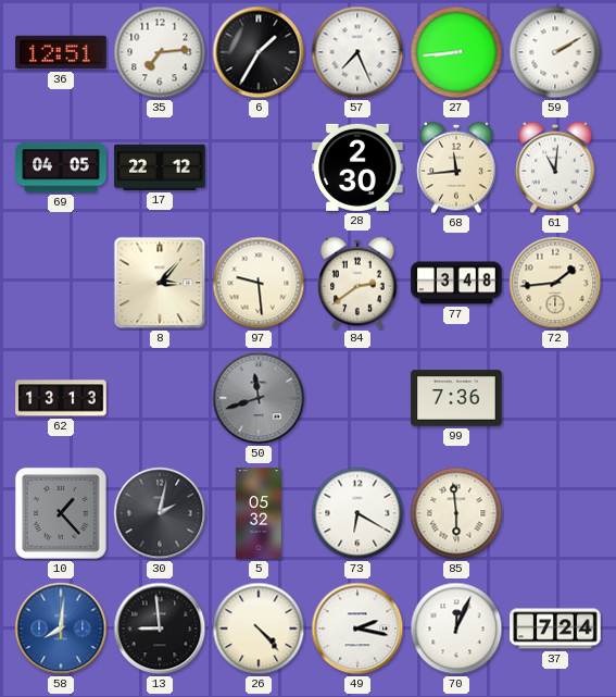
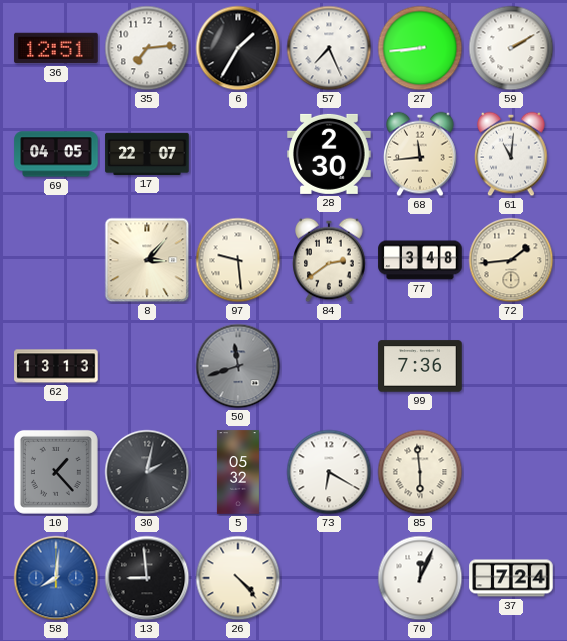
17: 22:12 -> 22:07
49: 2:17 -> none
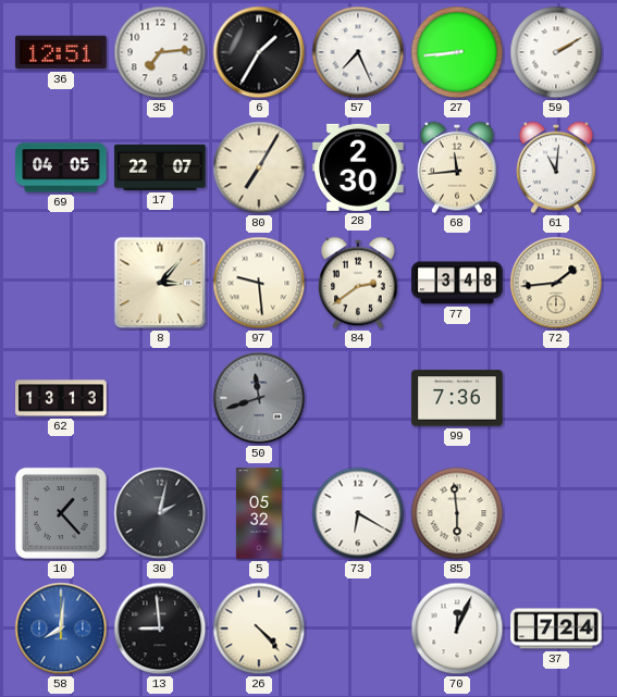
80: none -> 7:05
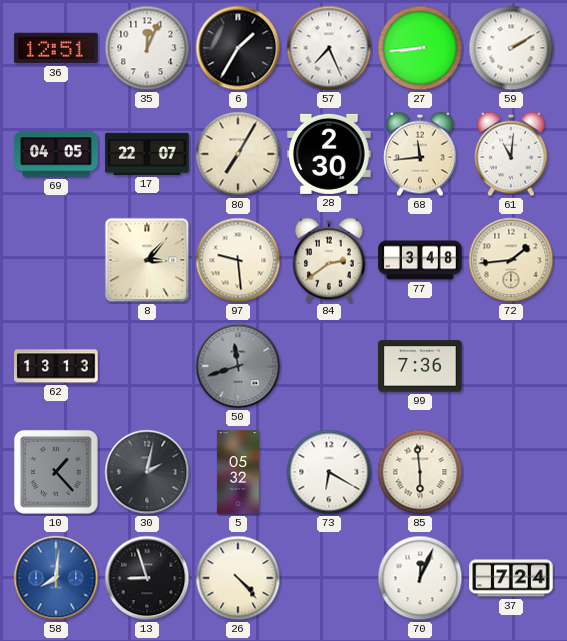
35: 7:14 -> 12:04
13: 8:59 -> 8:57
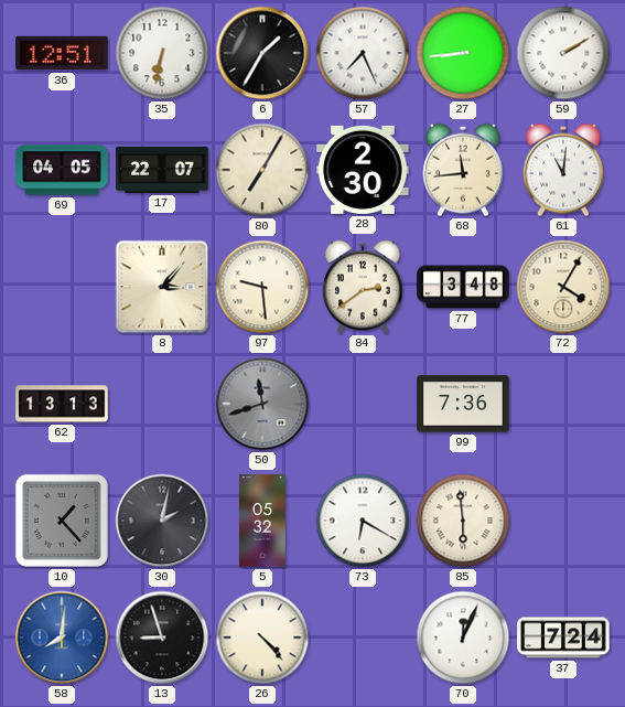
35: 12:04 -> 6:32
72: 1:44 -> 4:05
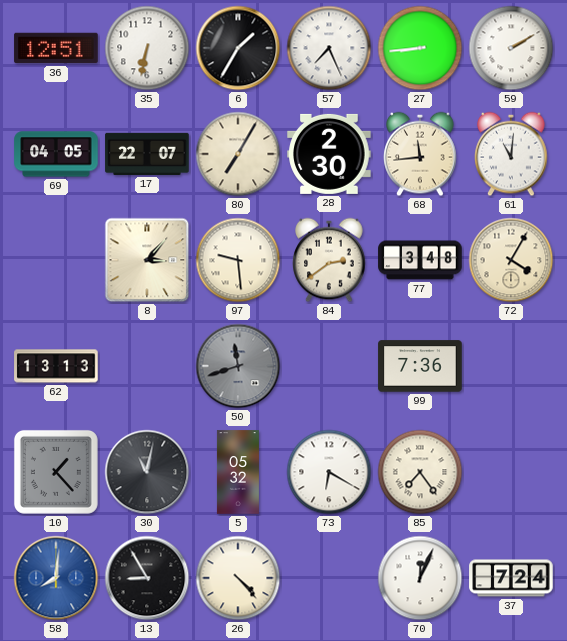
30: 2:02 -> 11:02
85: 5:59 -> 7:24
13: 8:57 -> 8:55
